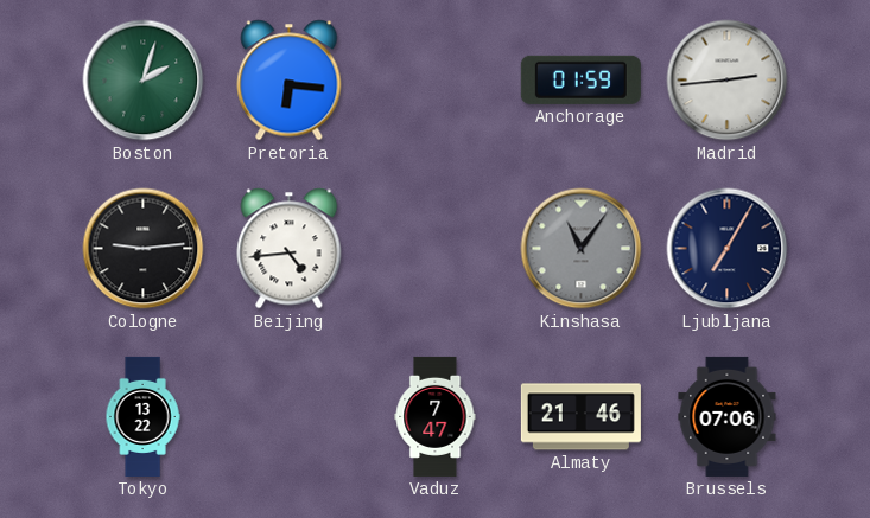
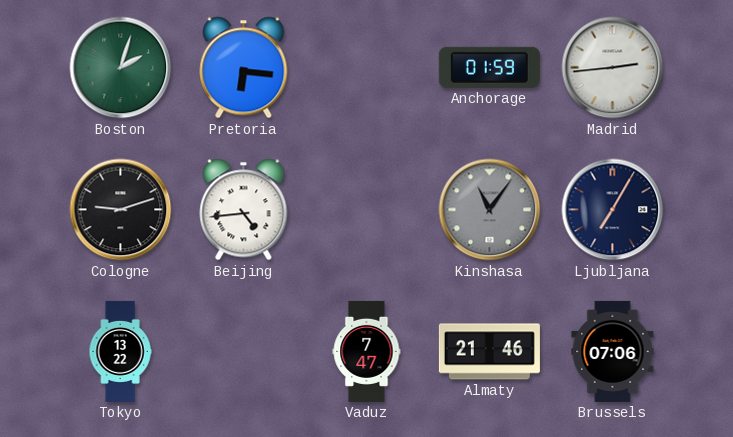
Cologne: 9:14 -> 9:12
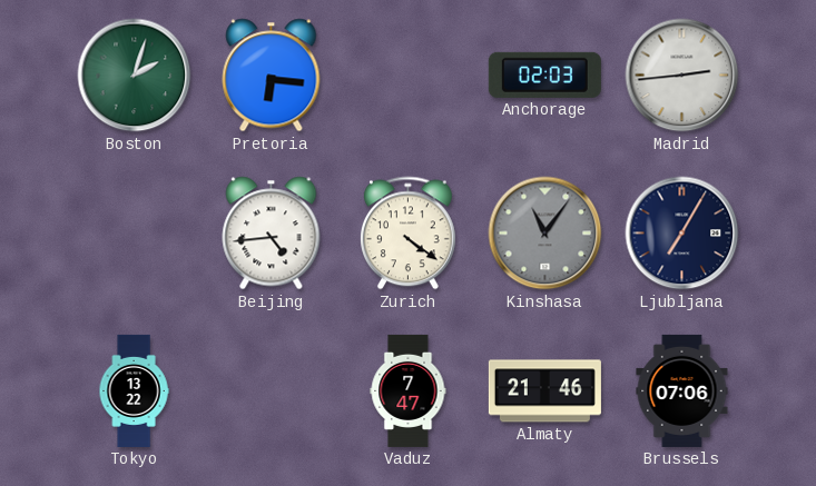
Anchorage: 01:59 -> 02:03
Cologne: 9:12 -> none
Zurich: none -> 4:21
